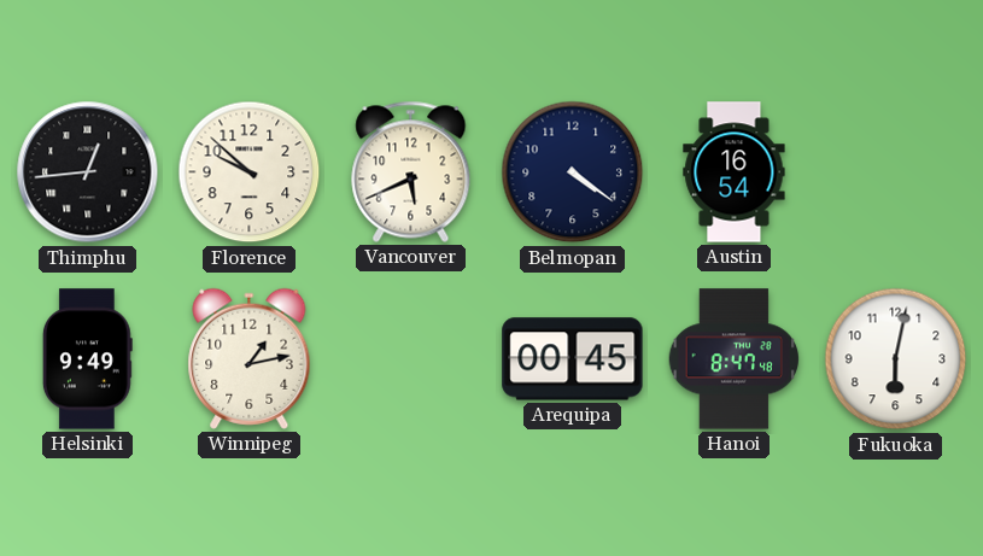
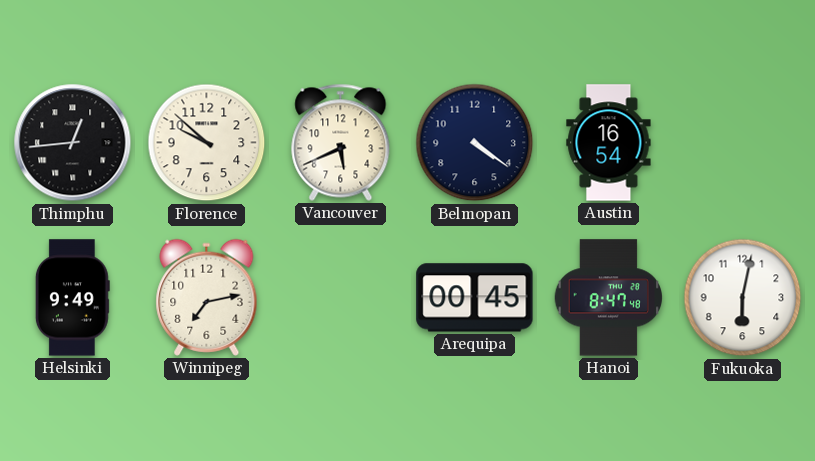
Winnipeg: 1:13 -> 7:13
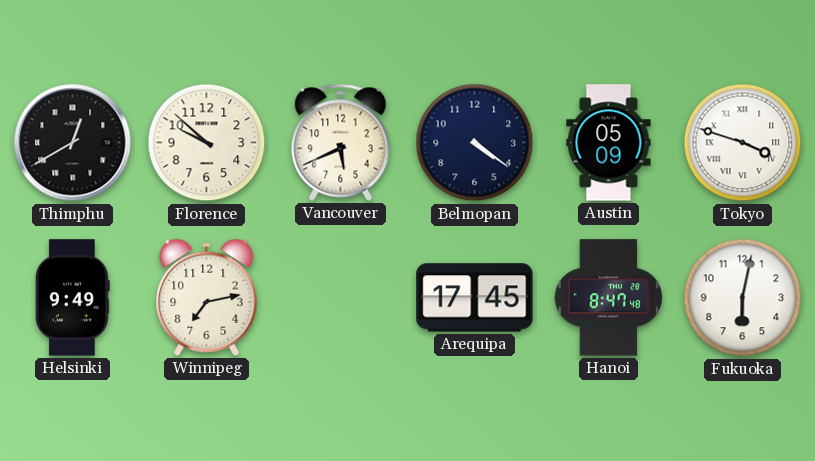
Thimphu: 12:44 -> 12:40
Austin: 16:54 -> 05:09
Tokyo: none -> 3:48
Arequipa: 00:45 -> 17:45
